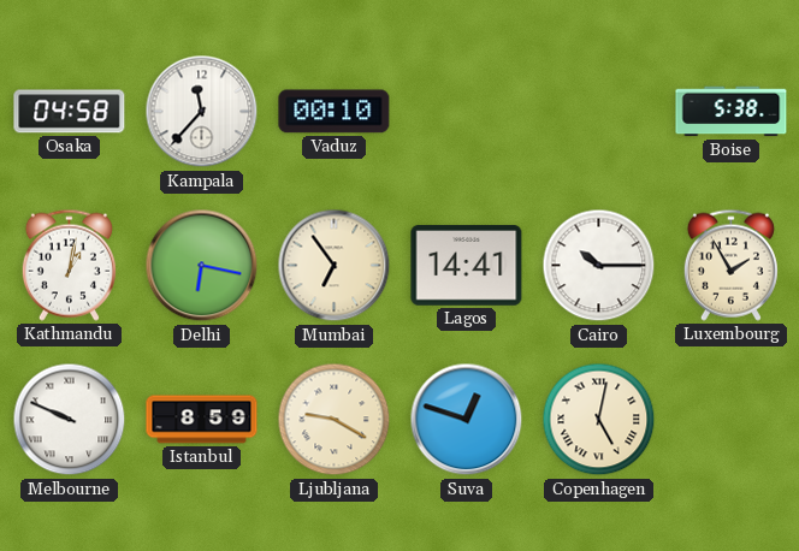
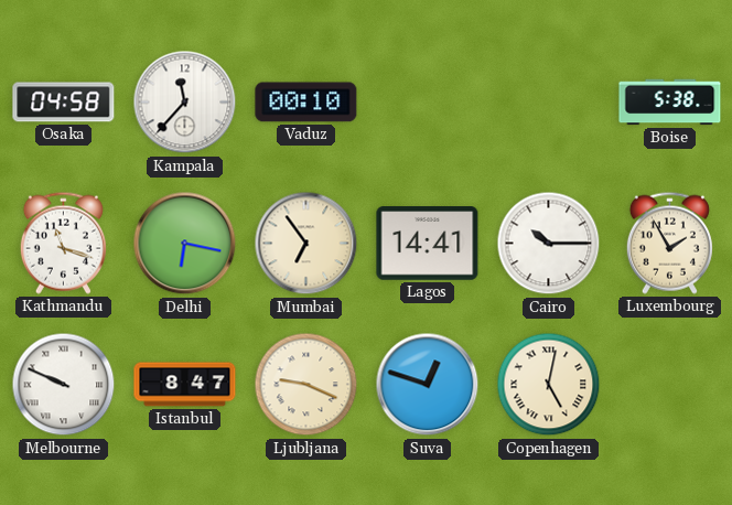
Kathmandu: 1:02 -> 11:18
Istanbul: 8:59 -> 8:47
Ljubljana: 9:20 -> 9:19
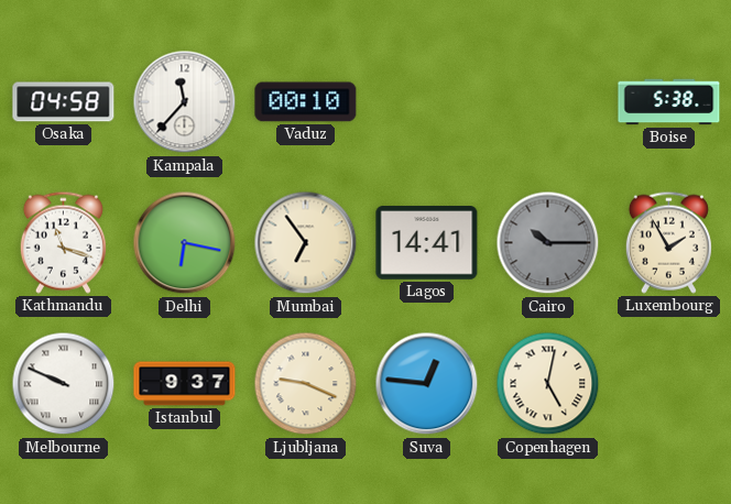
Cairo dial: white -> grey
Istanbul: 8:47 -> 9:37
Suva: 12:48 -> 12:46
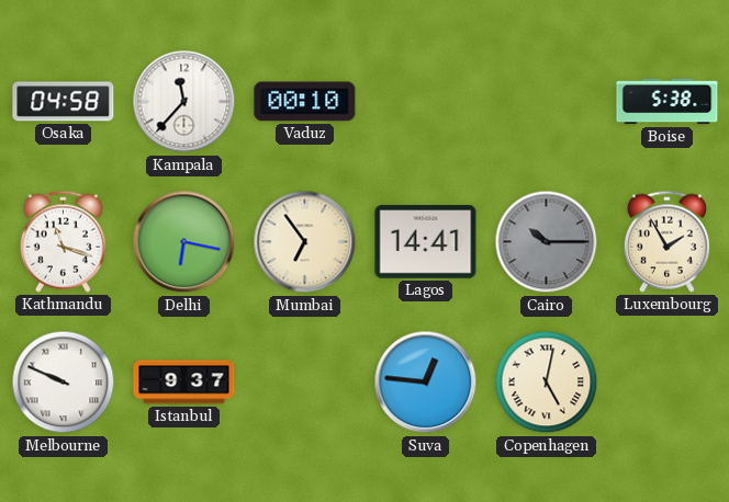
Ljubljana: 9:19 -> none
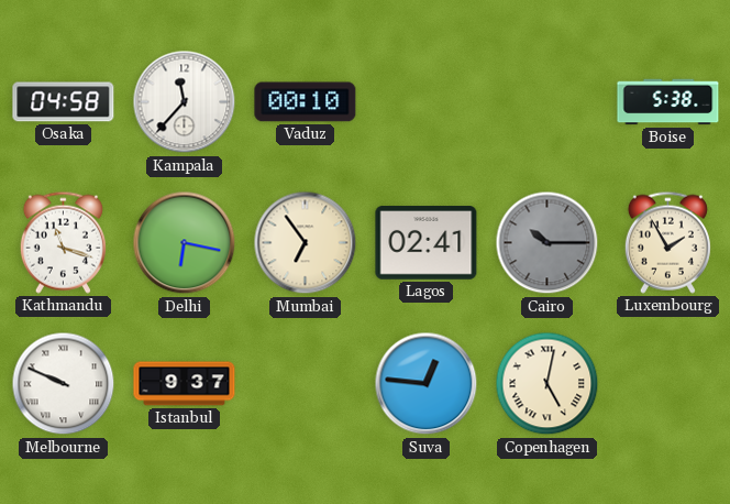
Lagos: 14:41 -> 02:41
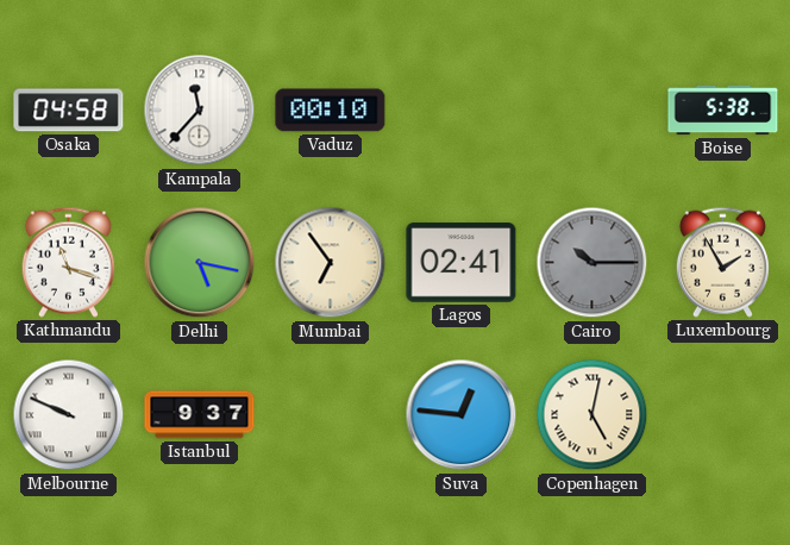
Delhi: 6:17 -> 5:17
